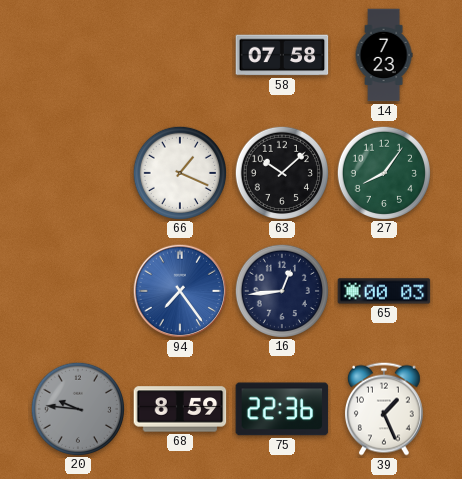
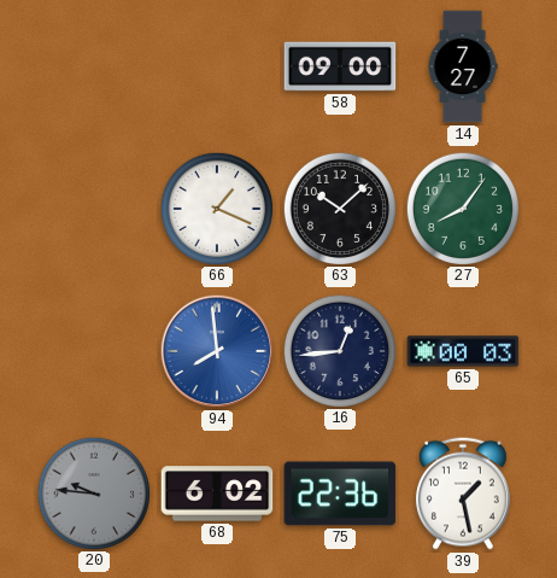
58: 07:58 -> 09:00
14: 7:23 -> 7:27
94: 7:24 -> 7:59
68: 8:59 -> 6:02
39: 1:26 -> 1:28
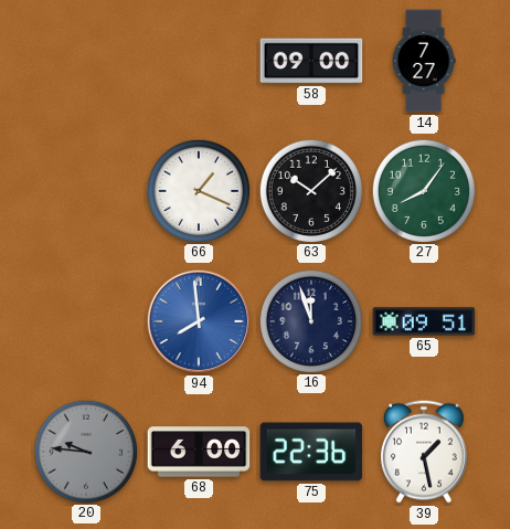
16: 12:44 -> 11:57
65: 00:03 -> 09:51
68: 6:02 -> 6:00
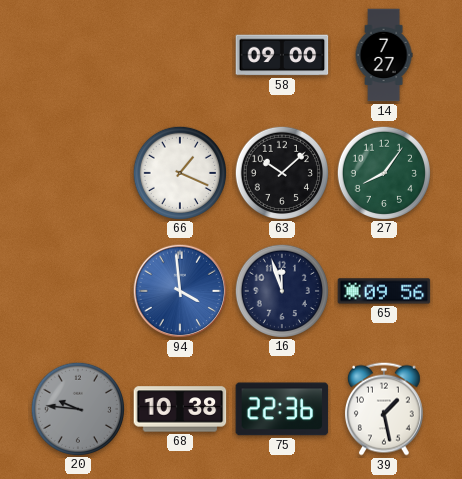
94: 7:59 -> 3:59
65: 09:51 -> 09:56
68: 6:00 -> 10:38
